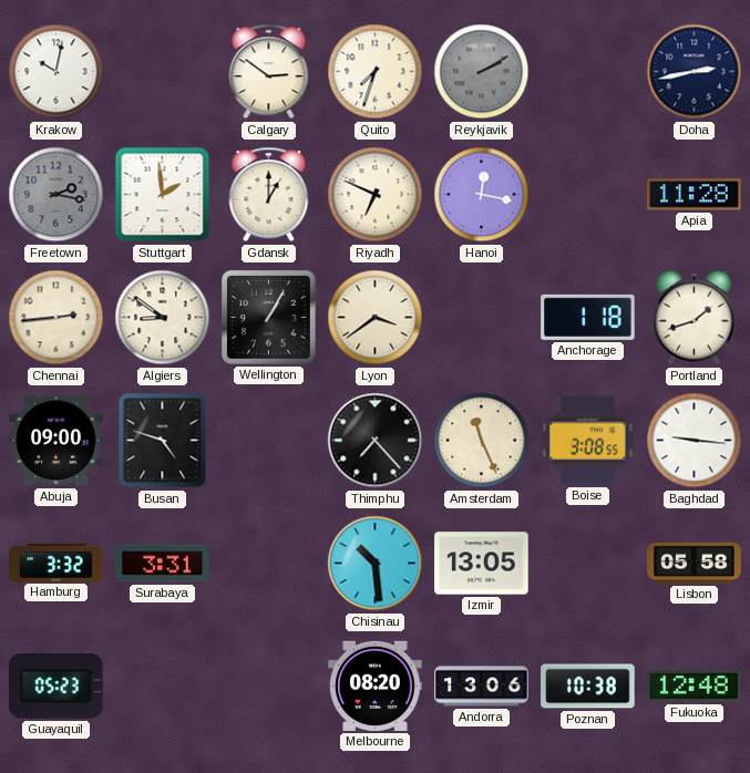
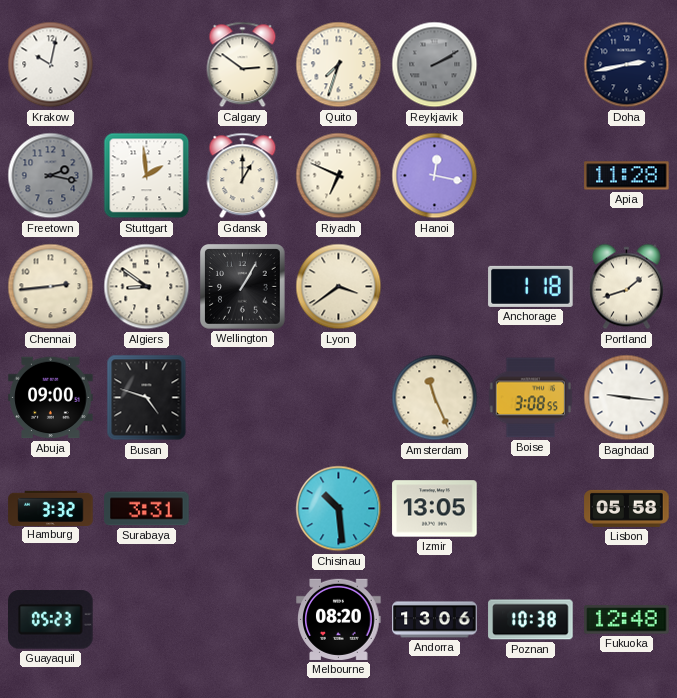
Thimphu: 7:23 -> none
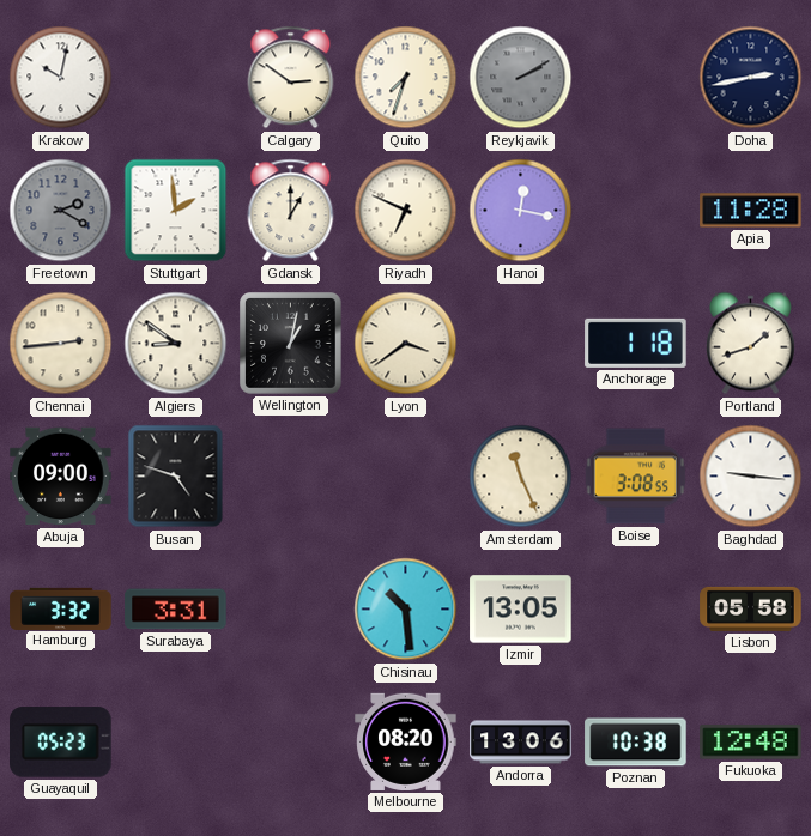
Freetown: 2:17 -> 2:20
Wellington: 1:05 -> 1:02
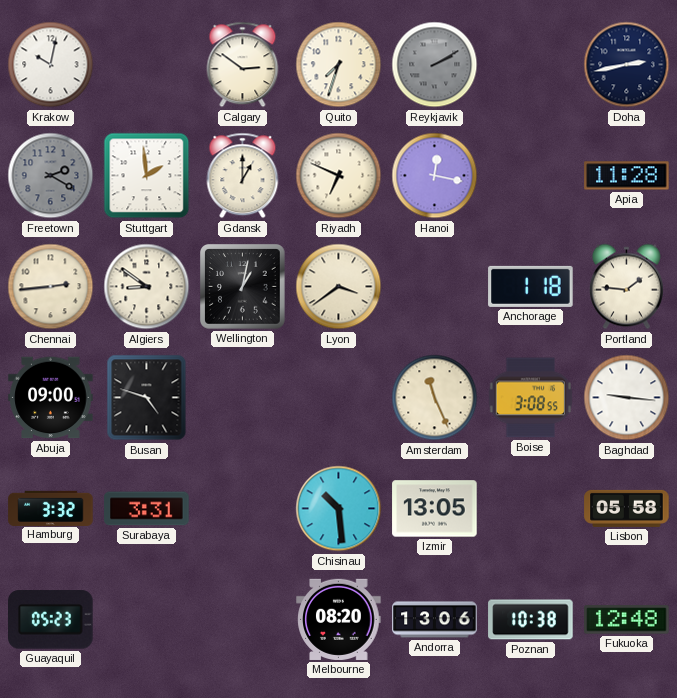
Portland: 1:42 -> 1:46
